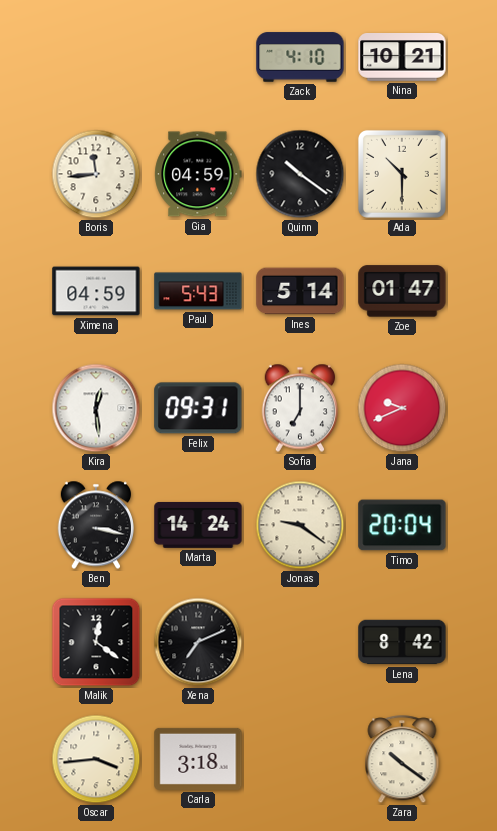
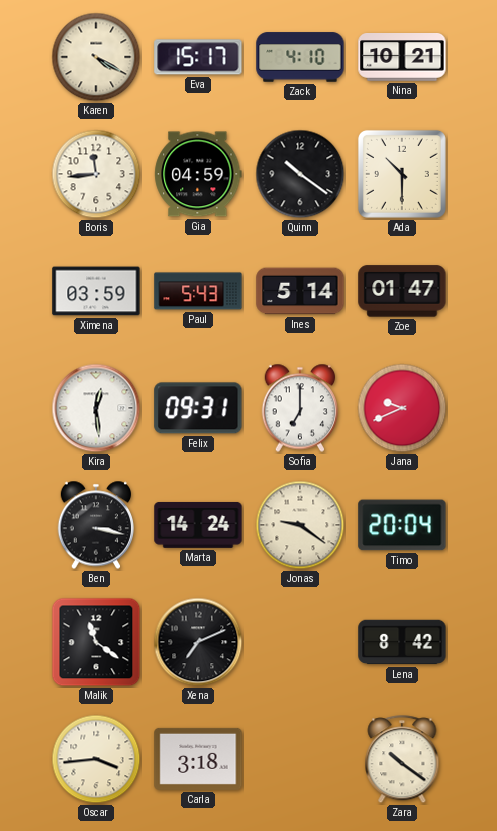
Karen: none -> 4:20
Eva: none -> 15:17
Ximena: 04:59 -> 03:59
Malik: 12:21 -> 11:21
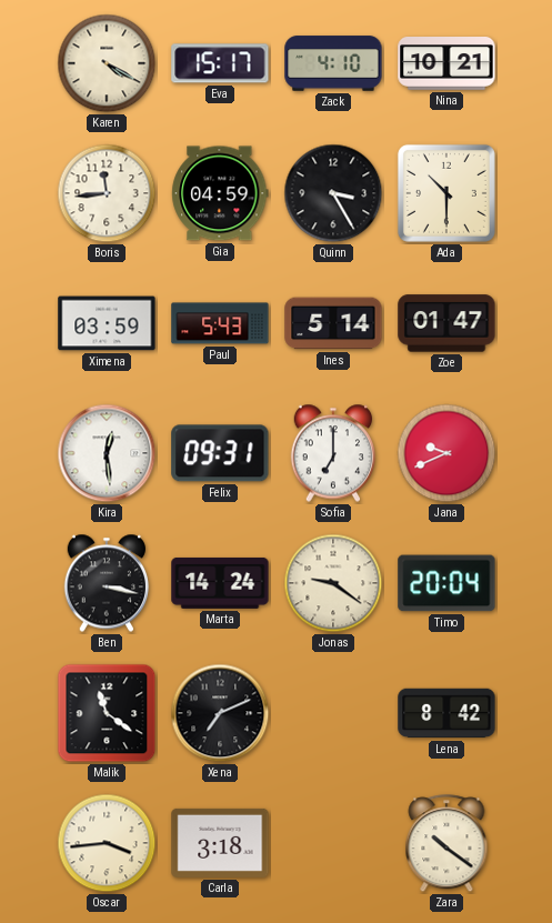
Quinn: 10:21 -> 3:25
